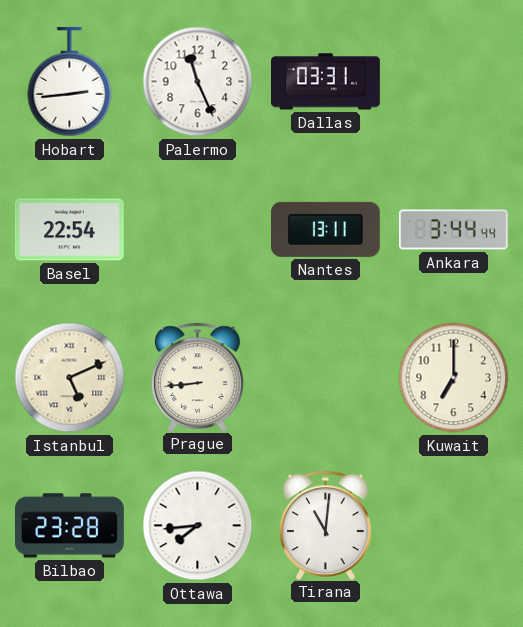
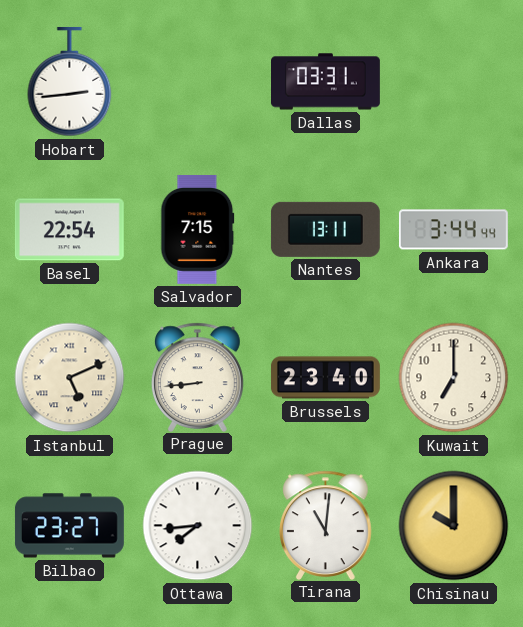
Palermo: 11:26 -> none
Salvador: none -> 7:15
Brussels: none -> 23:40
Bilbao: 23:28 -> 23:27
Chisinau: none -> 10:00
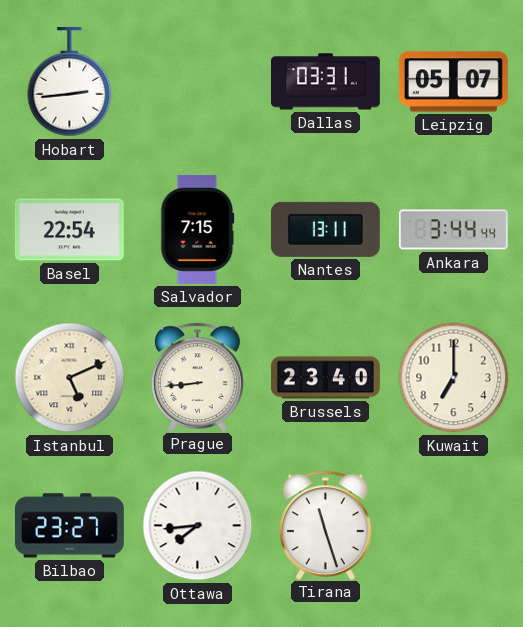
Leipzig: none -> 05:07
Tirana: 11:01 -> 11:27
Chisinau: 10:00 -> none
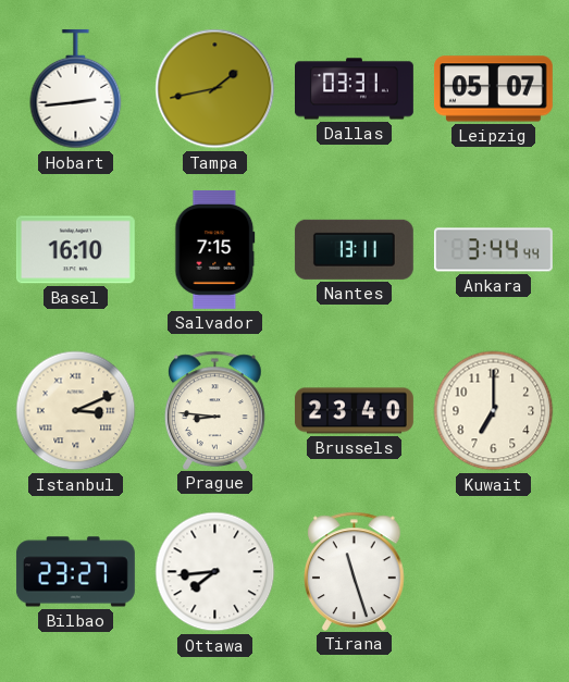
Tampa: none -> 1:43
Basel: 22:54 -> 16:10
Istanbul: 5:11 -> 3:11
Prague: 8:44 -> 8:46
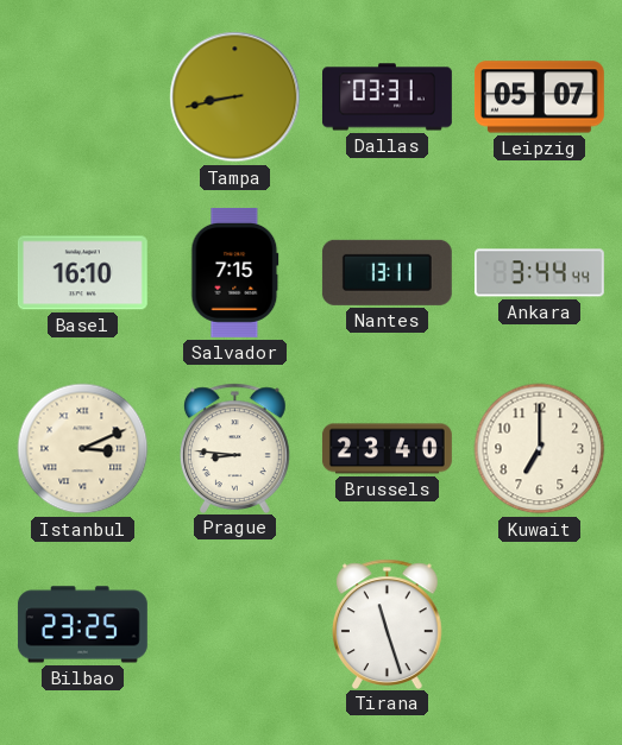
Hobart: 2:44 -> none
Tampa: 1:43 -> 8:43
Bilbao: 23:27 -> 23:25
Ottawa: 7:44 -> none
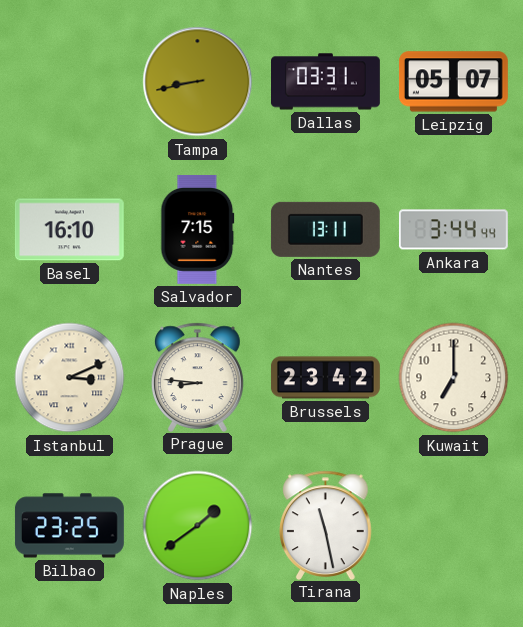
Brussels: 23:40 -> 23:42
Naples: none -> 1:39
Tirana: 11:27 -> 11:28
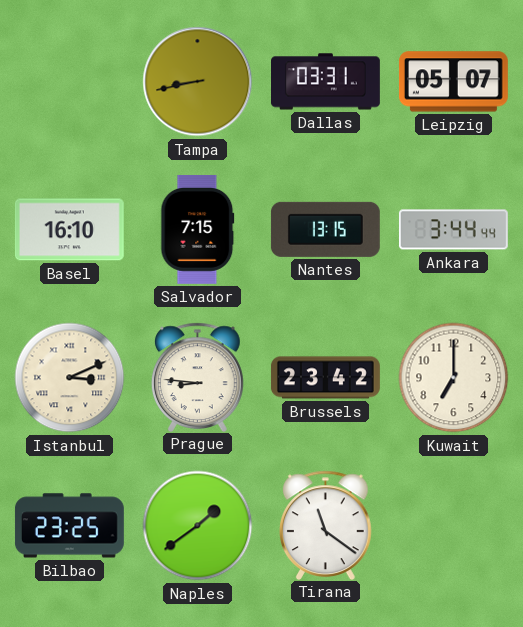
Nantes: 13:11 -> 13:15
Tirana: 11:28 -> 11:21
